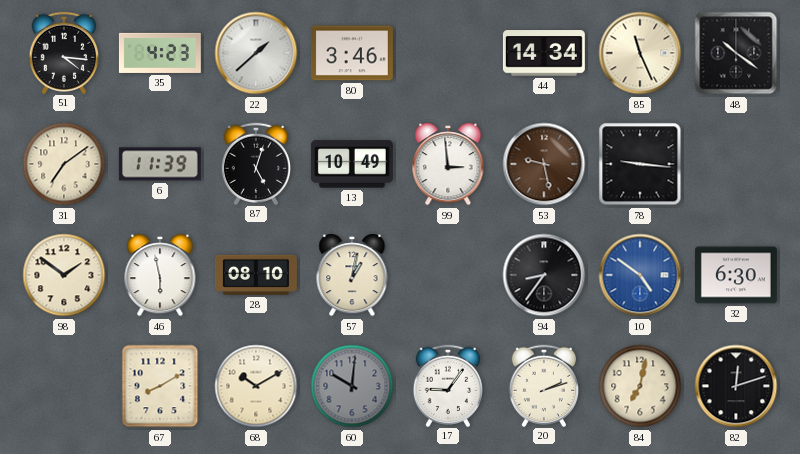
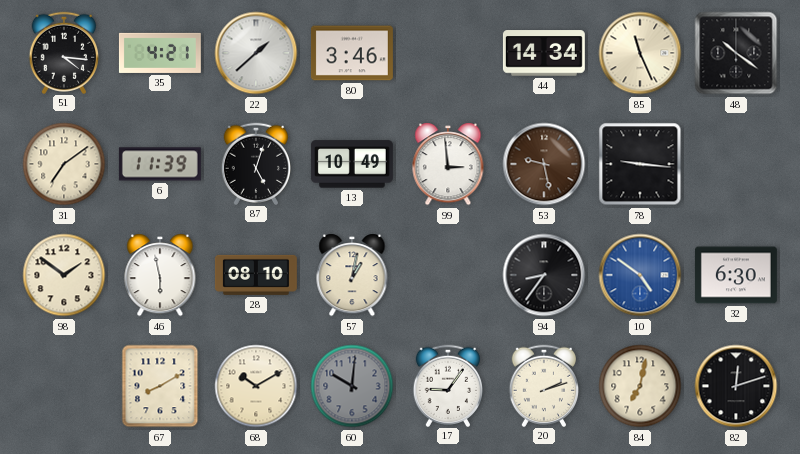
35: 4:23 -> 4:21
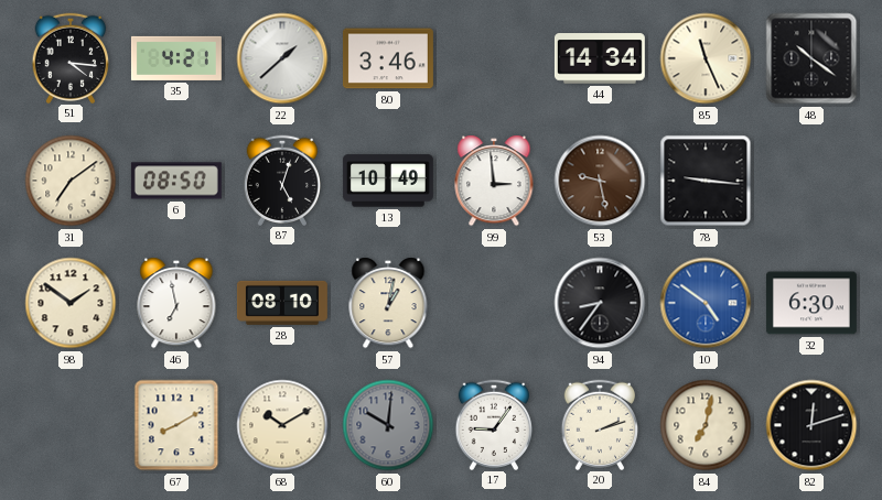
6: 11:39 -> 08:50
46: 5:58 -> 6:58
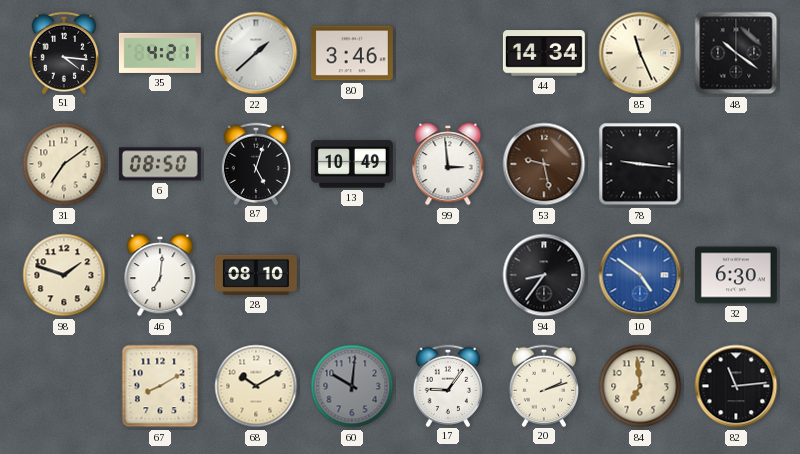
98: 1:51 -> 1:48
46: 6:58 -> 7:01
57: 1:02 -> none
84: 7:02 -> 6:59
82: 12:12 -> 11:14
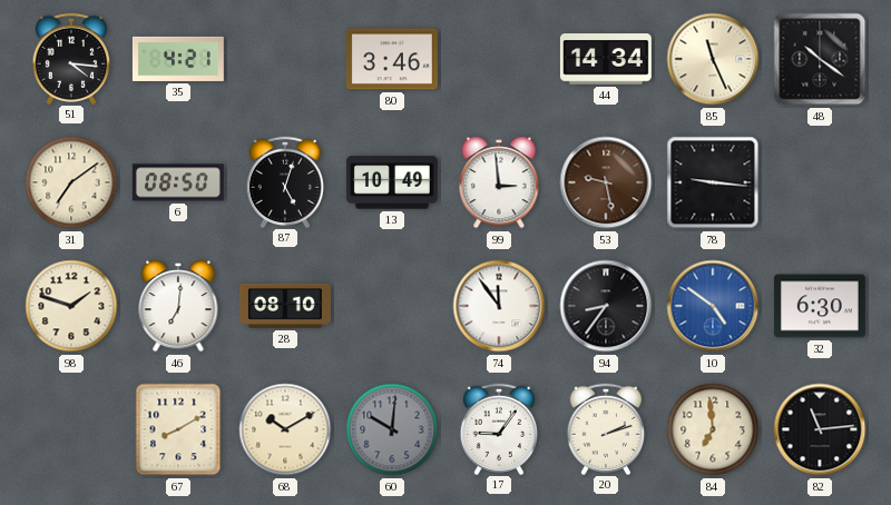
22: 1:38 -> none
74: none -> 11:54
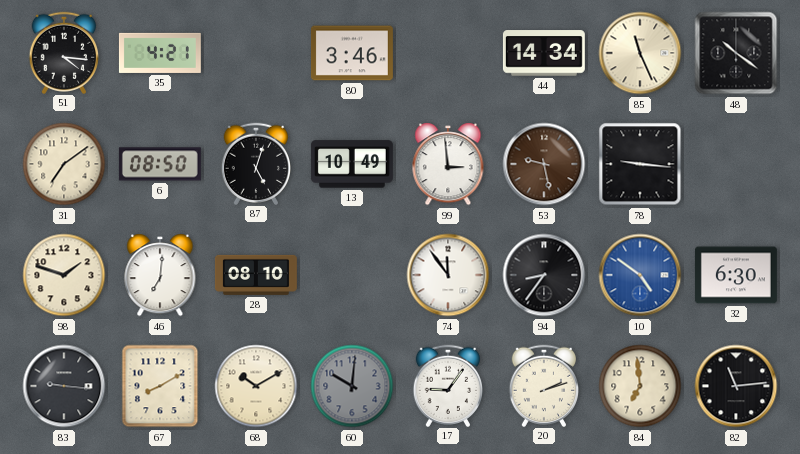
83: none -> 9:16
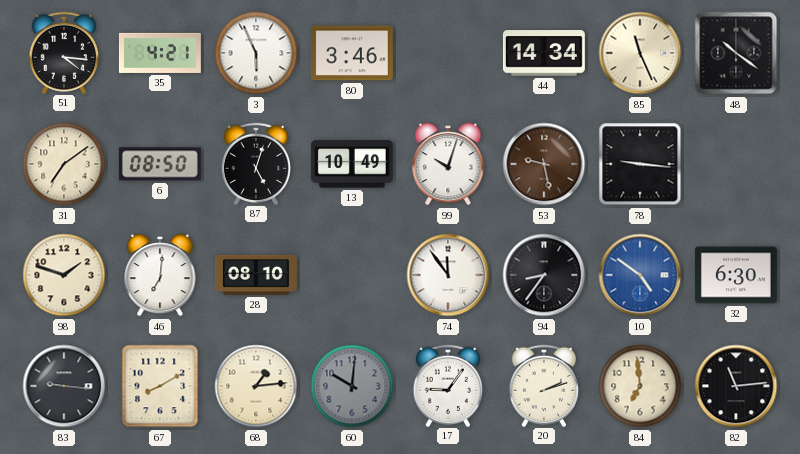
3: none -> 5:56
99: 2:59 -> 10:03
68: 10:10 -> 1:14
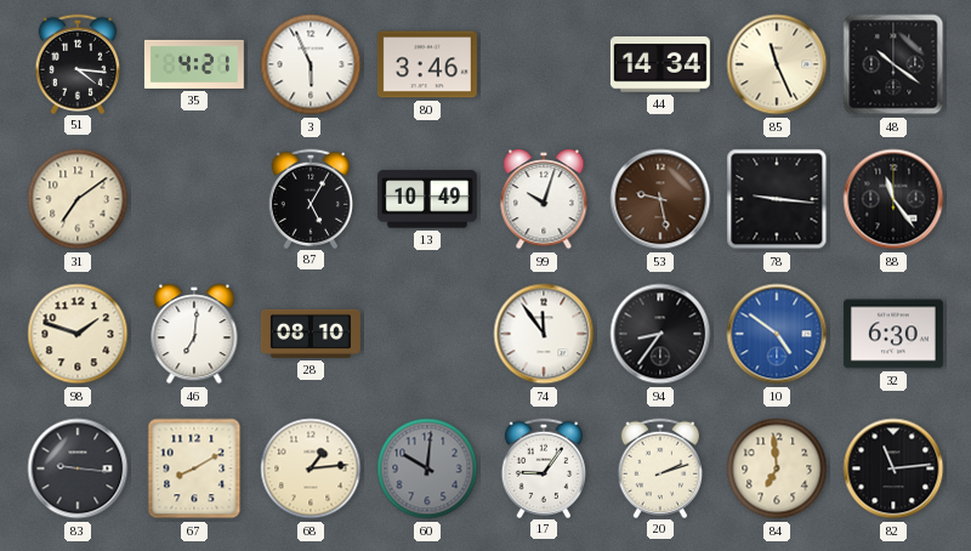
6: 08:50 -> none
87: 5:03 -> 5:05
88: none -> 11:24
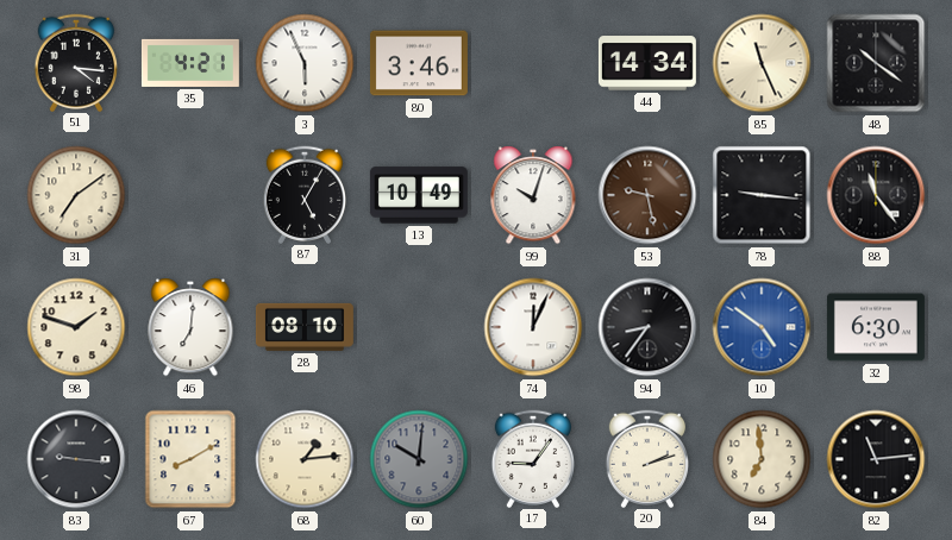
74: 11:54 -> 12:04
